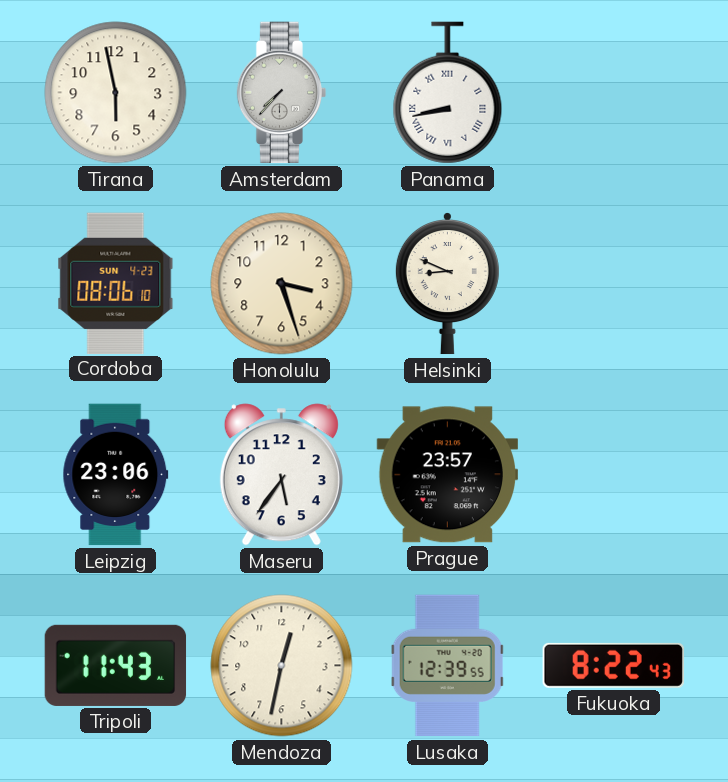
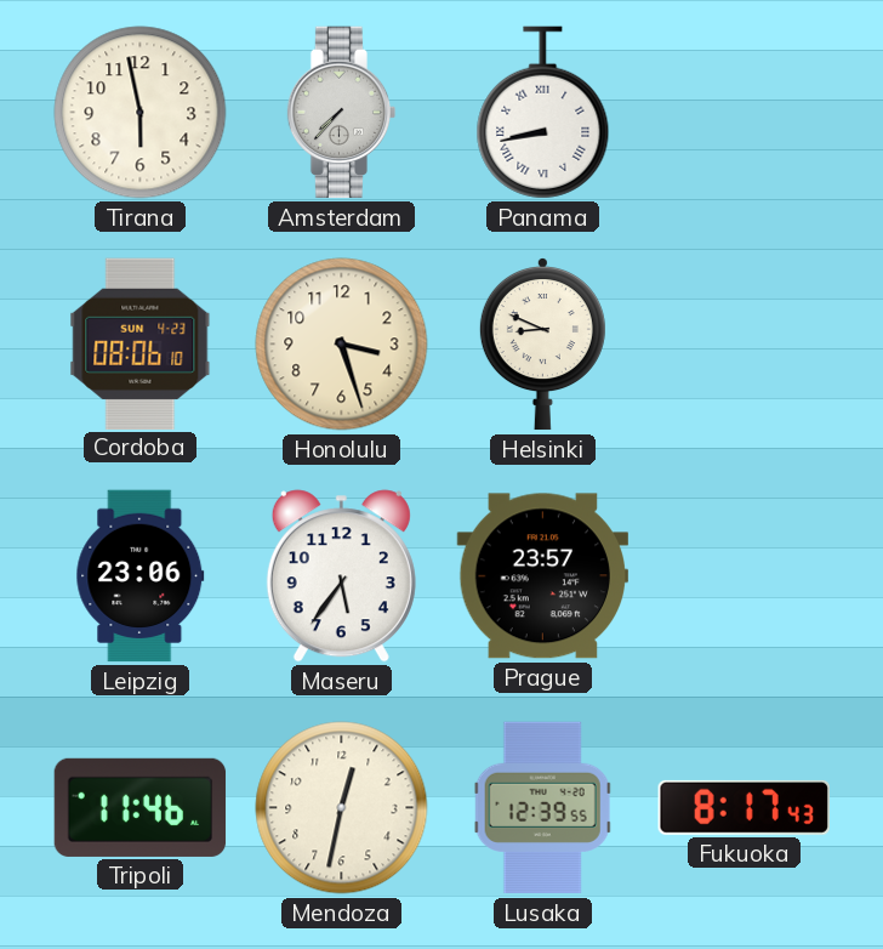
Tripoli: 11:43 -> 11:46
Fukuoka: 8:22 -> 8:17
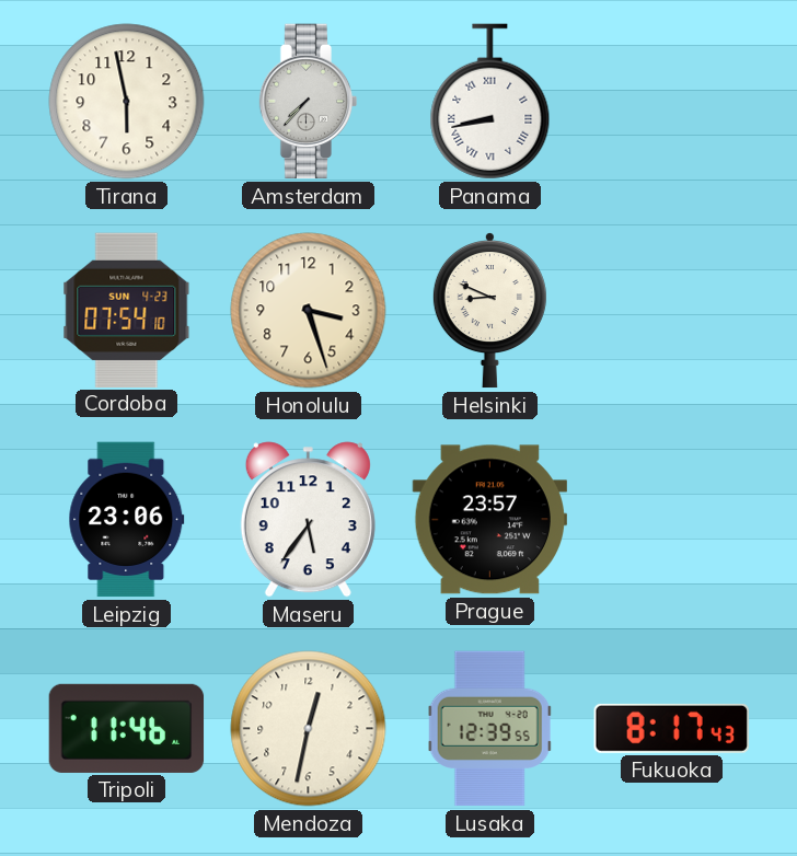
Cordoba: 08:06 -> 07:54
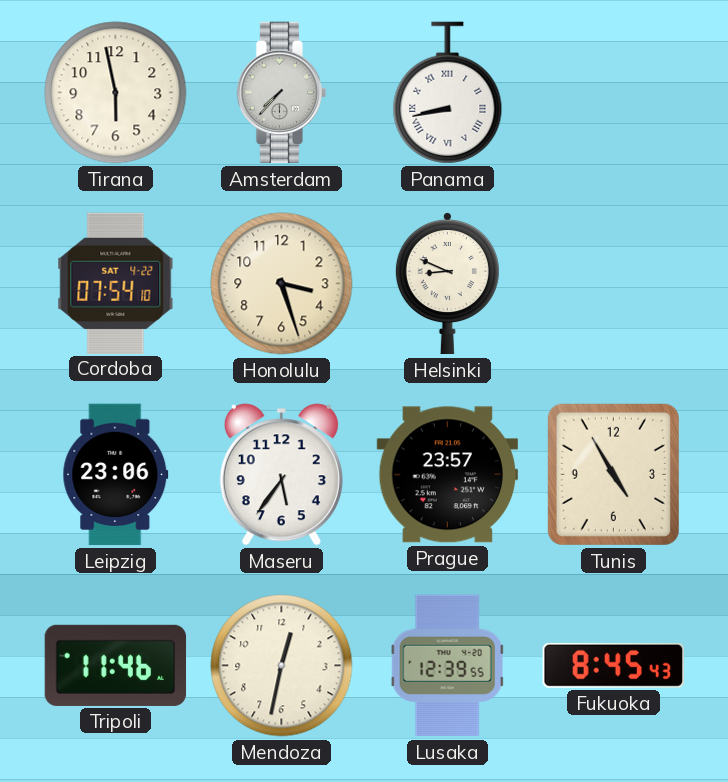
Cordoba date: SUN 4-23 -> SAT 4-22
Tunis: none -> 4:55
Fukuoka: 8:17 -> 8:45
